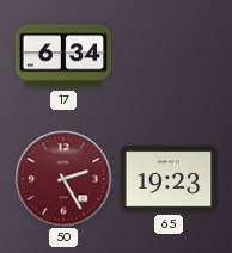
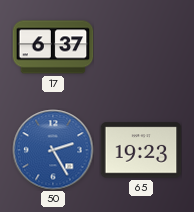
17: 6:34 -> 6:37
50 dial: burgundy -> blue
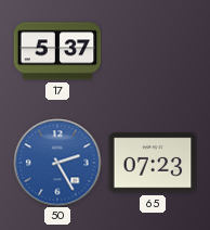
17: 6:37 -> 5:37
65: 19:23 -> 07:23
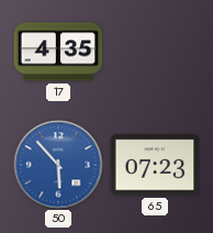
17: 5:37 -> 4:35
50: 2:25 -> 5:53
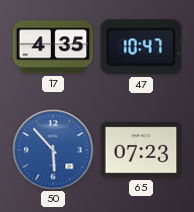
47: none -> 10:47
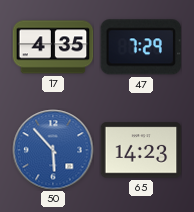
47: 10:47 -> 7:29
65: 07:23 -> 14:23
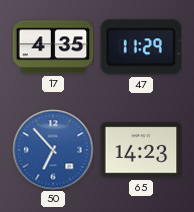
47: 7:29 -> 11:29
50: 5:53 -> 6:53
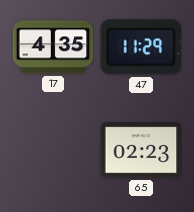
50: 6:53 -> none
65: 14:23 -> 02:23
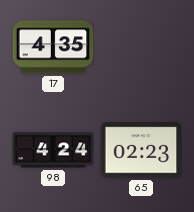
47: 11:29 -> none
98: none -> 4:24
